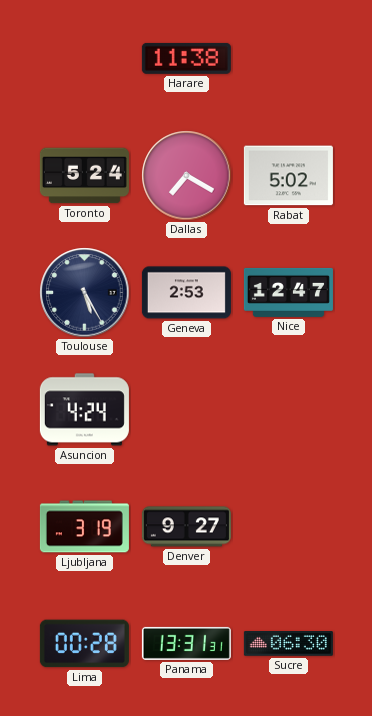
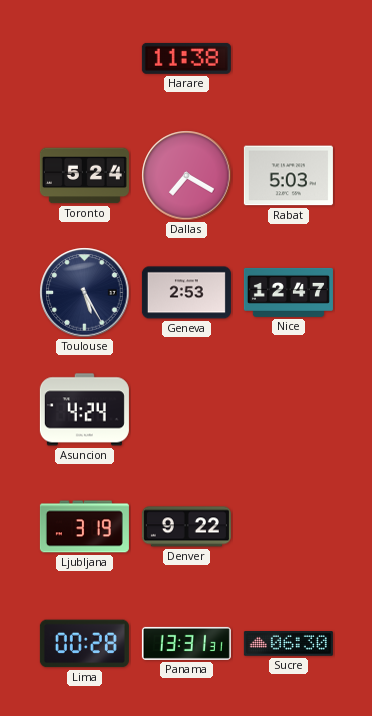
Rabat: 5:02 -> 5:03
Denver: 9:27 -> 9:22
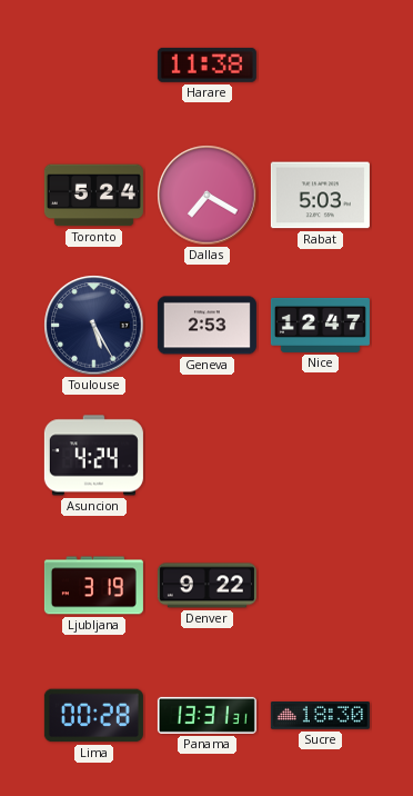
Sucre: 06:30 -> 18:30
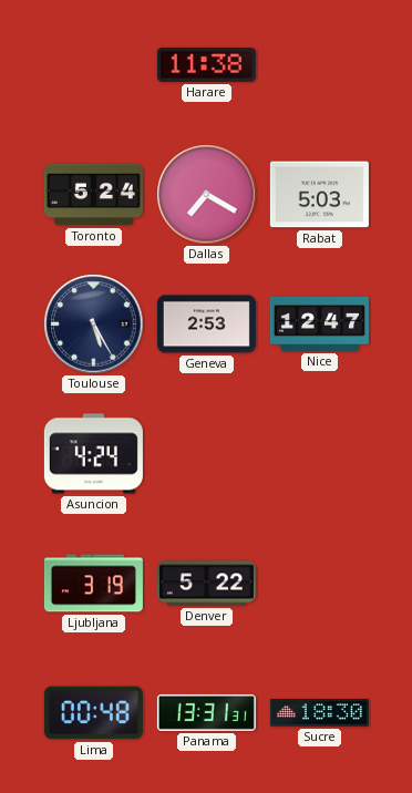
Denver: 9:22 -> 5:22
Lima: 00:28 -> 00:48
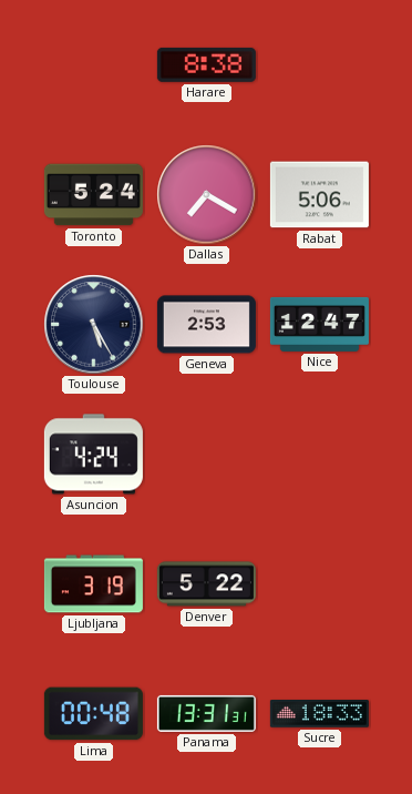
Harare: 11:38 -> 8:38
Rabat: 5:03 -> 5:06
Sucre: 18:30 -> 18:33
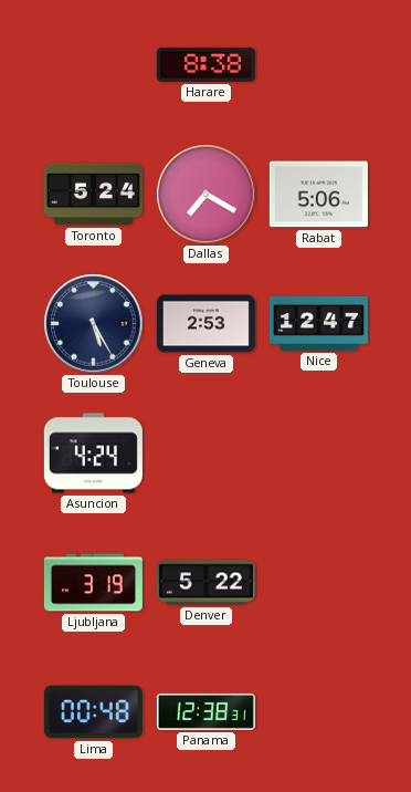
Panama: 13:31 -> 12:38
Sucre: 18:33 -> none
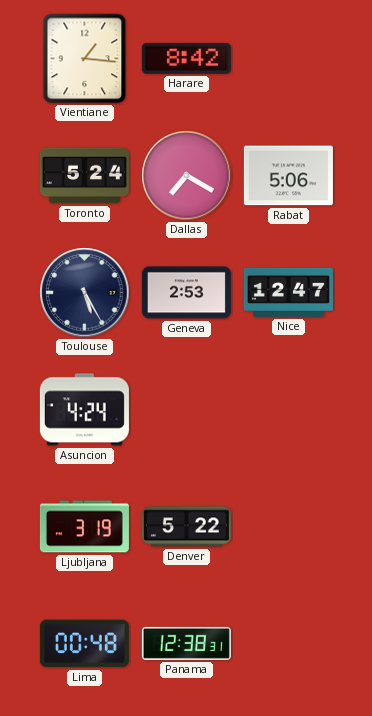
Vientiane: none -> 1:16
Harare: 8:38 -> 8:42
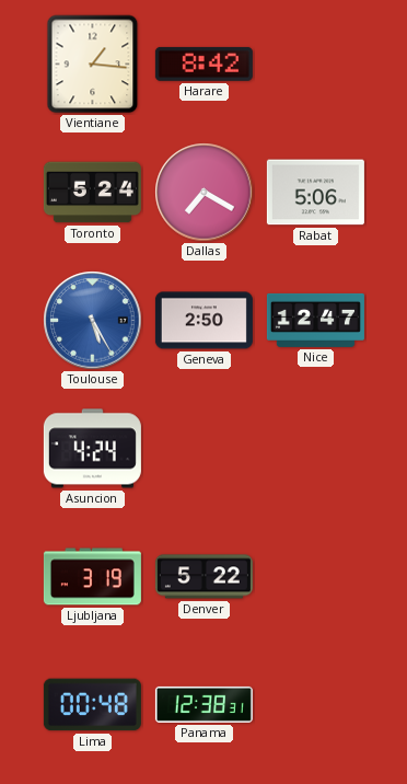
Toulouse dial: navy -> blue
Geneva: 2:53 -> 2:50
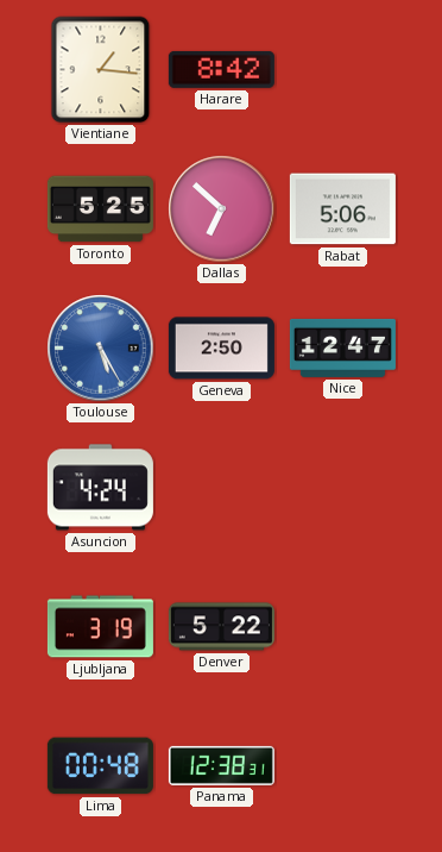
Toronto: 5:24 -> 5:25
Dallas: 7:20 -> 6:52
